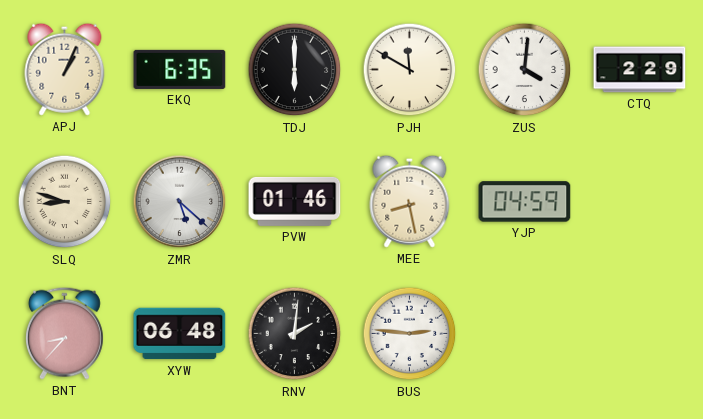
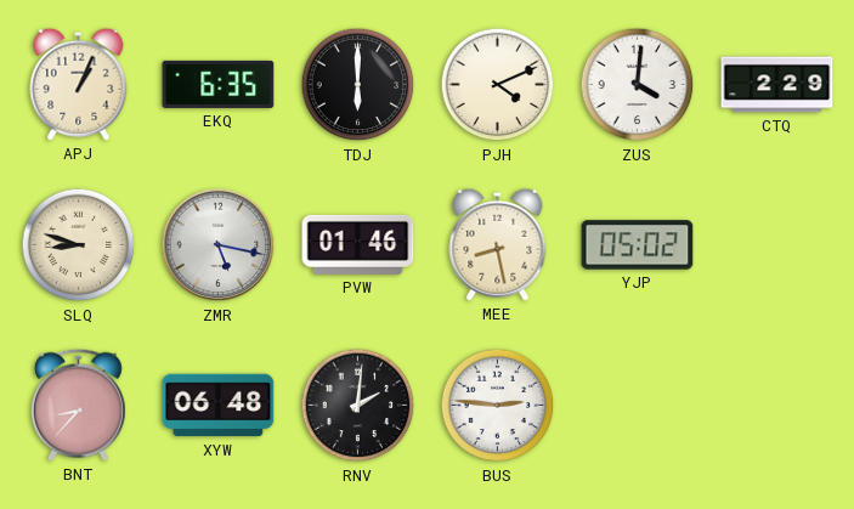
PJH: 11:50 -> 4:11
ZMR: 5:22 -> 5:17
YJP: 04:59 -> 05:02
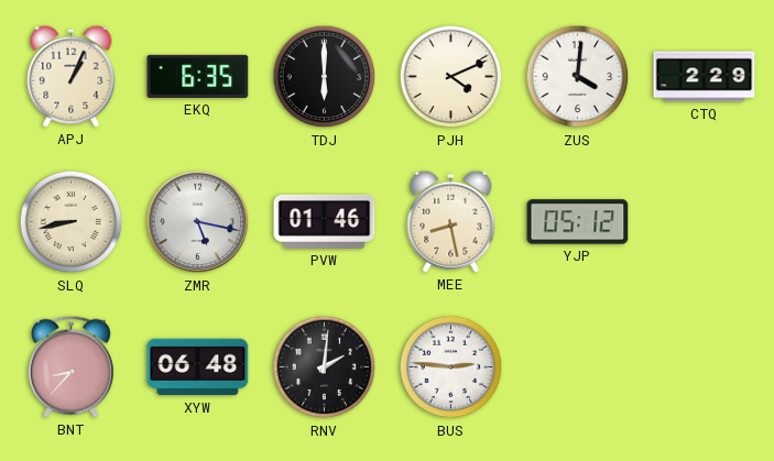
SLQ: 8:48 -> 8:43
YJP: 05:02 -> 05:12
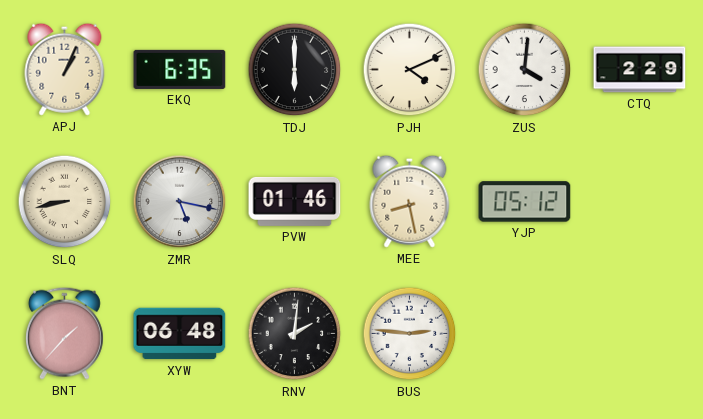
BNT: 8:37 -> 1:37
